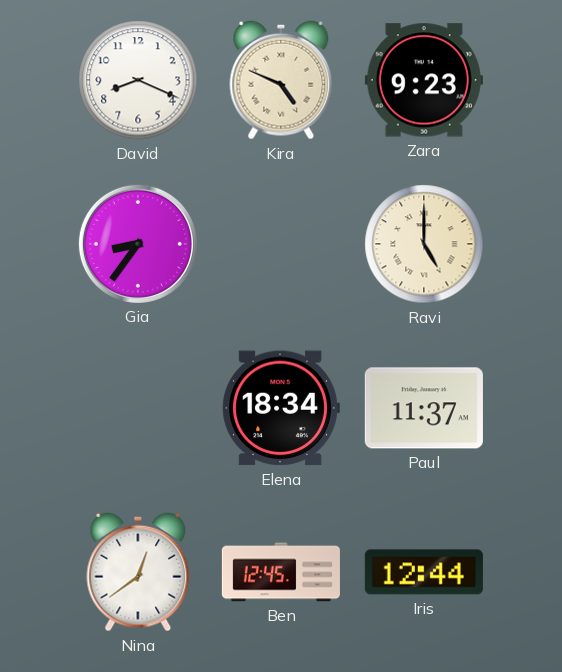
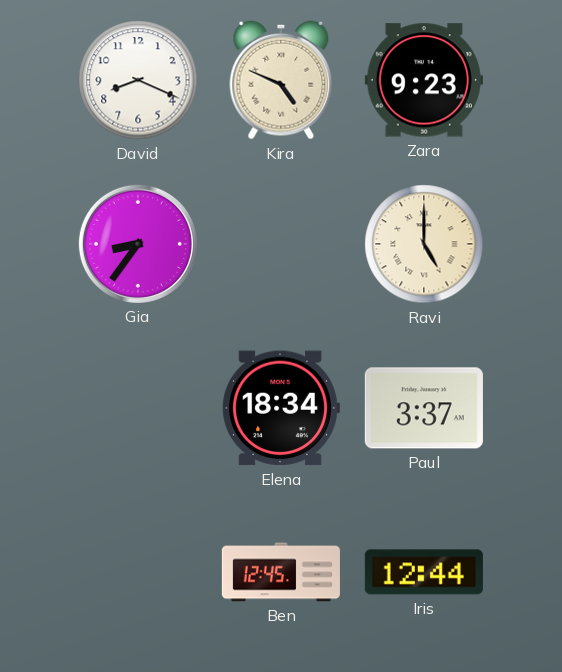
Paul: 11:37 -> 3:37
Nina: 12:39 -> none
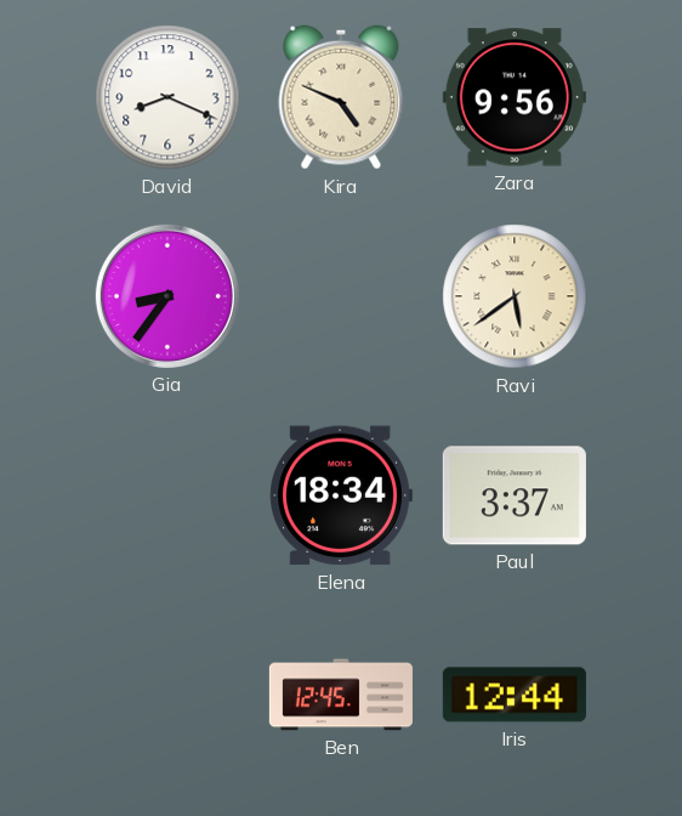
Zara: 9:23 -> 9:56
Ravi: 5:00 -> 5:39
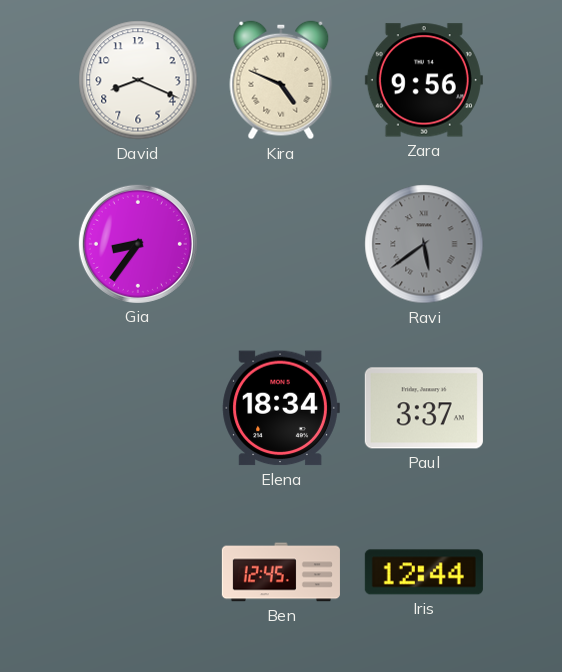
Ravi dial: cream -> grey
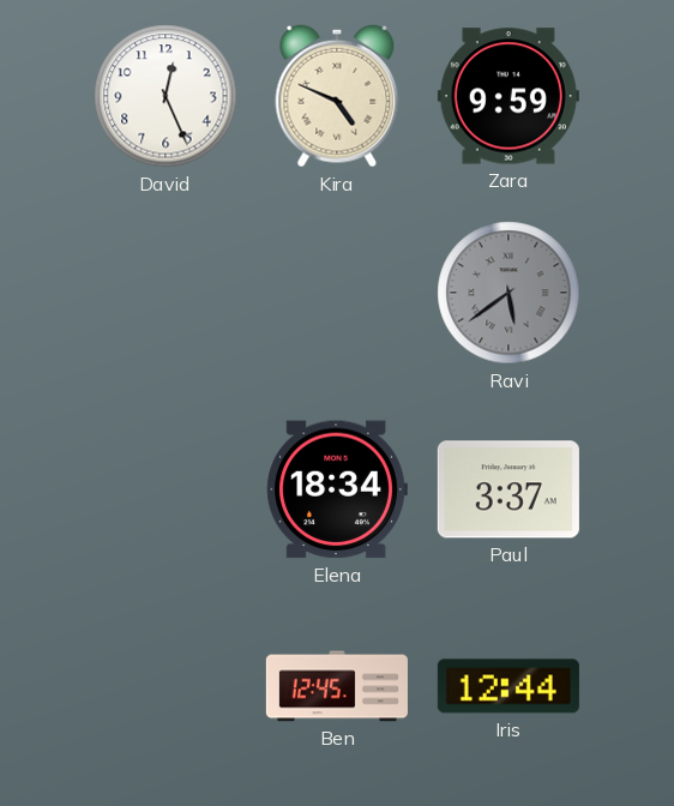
David: 8:19 -> 12:26
Zara: 9:56 -> 9:59
Gia: 8:36 -> none
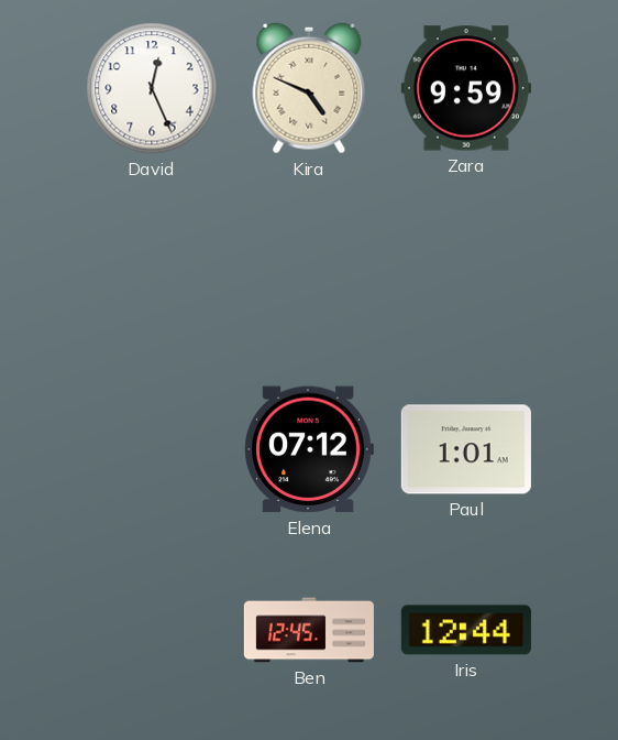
Ravi: 5:39 -> none
Elena: 18:34 -> 07:12
Paul: 3:37 -> 1:01
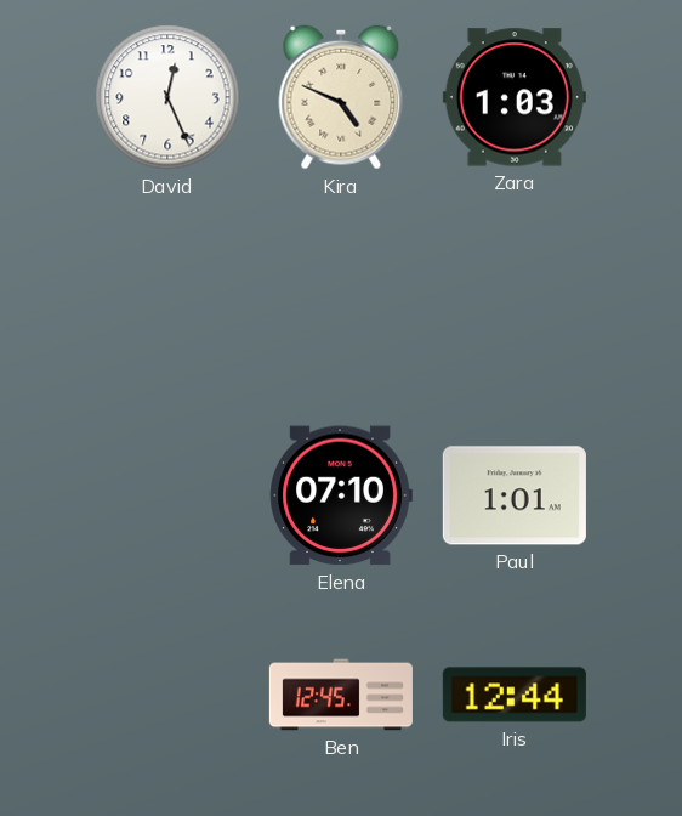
Zara: 9:59 -> 1:03
Elena: 07:12 -> 07:10
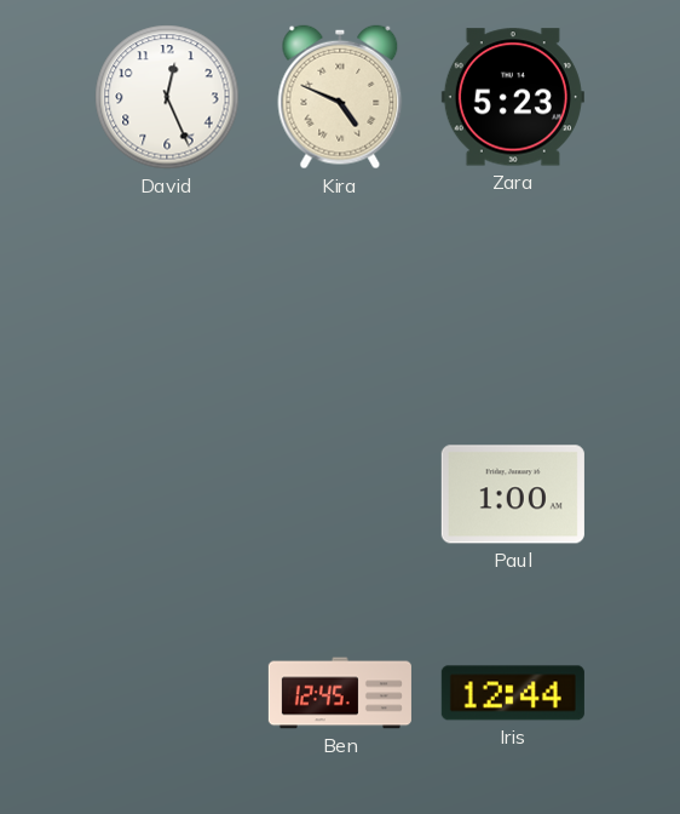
Zara: 1:03 -> 5:23
Elena: 07:10 -> none
Paul: 1:01 -> 1:00
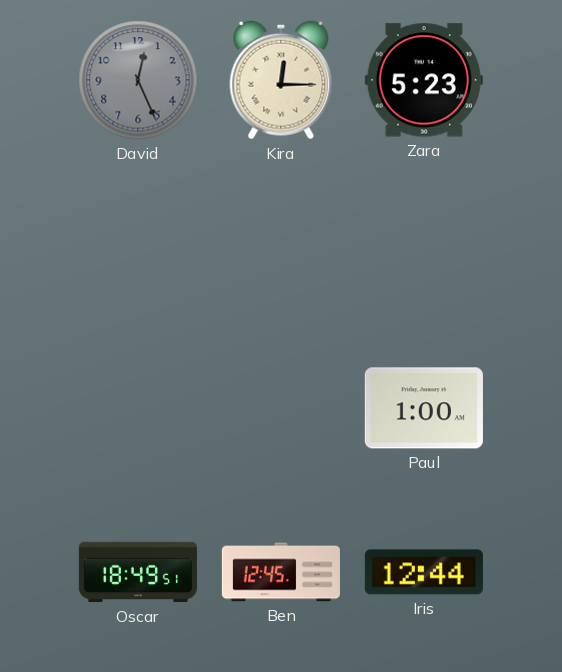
David dial: white -> grey
Kira: 4:49 -> 12:15
Oscar: none -> 18:49
